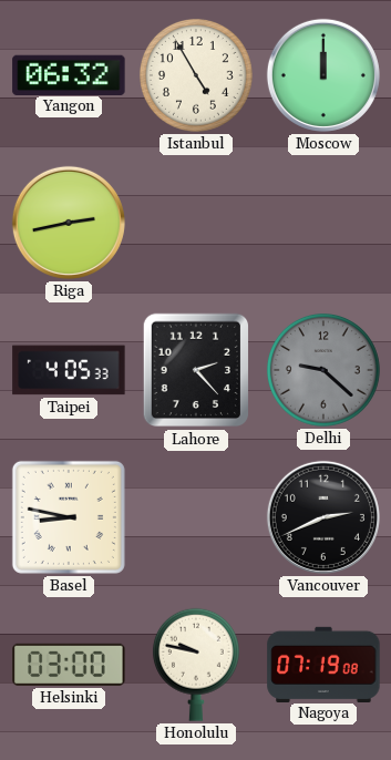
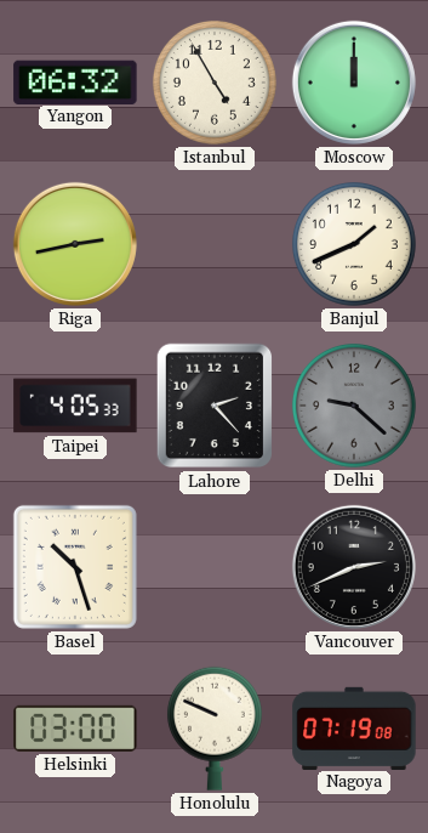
Banjul: none -> 1:41
Basel: 8:47 -> 10:27
Honolulu: 9:47 -> 9:49
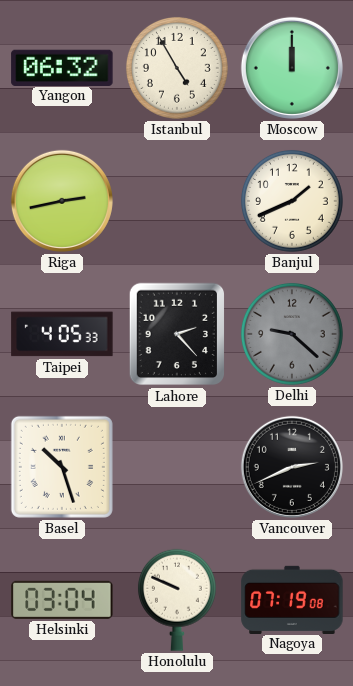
Helsinki: 03:00 -> 03:04
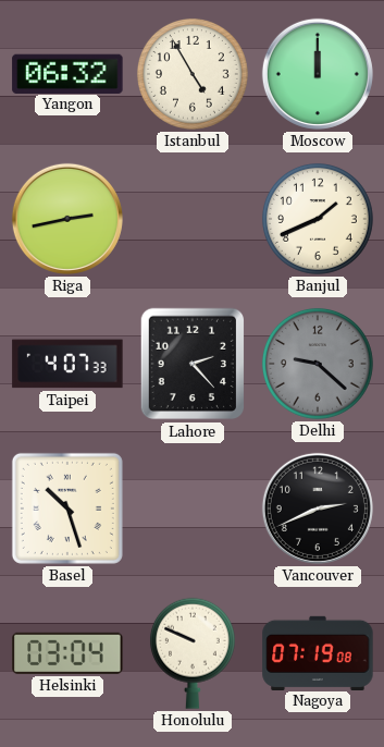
Taipei: 4:05 -> 4:07
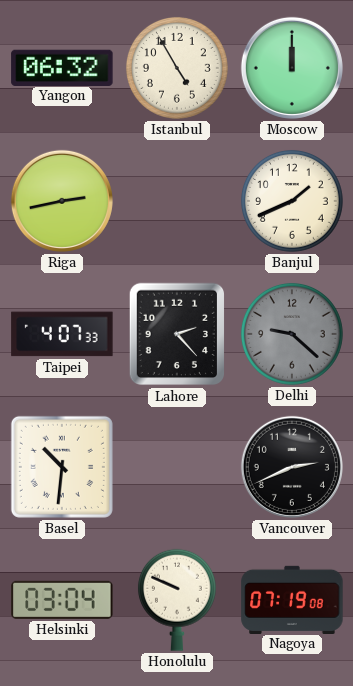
Basel: 10:27 -> 10:31
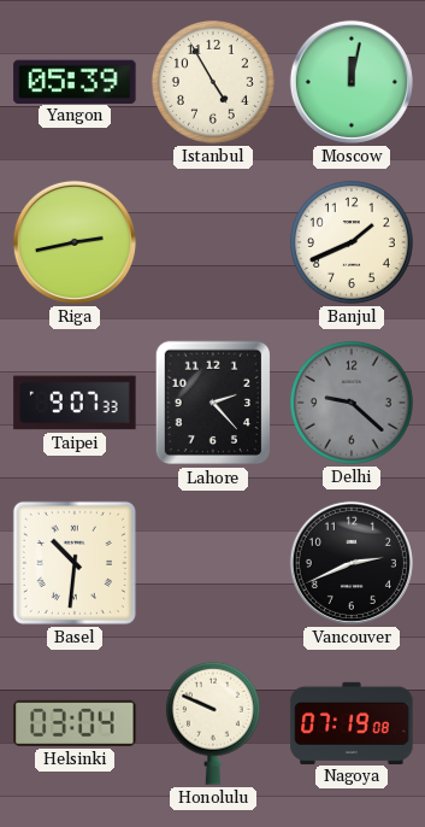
Yangon: 06:32 -> 05:39
Moscow: 12:00 -> 12:02
Taipei: 4:07 -> 9:07
